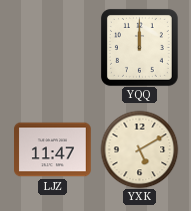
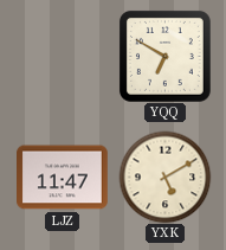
YQQ: 12:00 -> 6:50
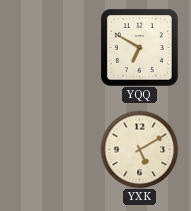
LJZ: 11:47 -> none
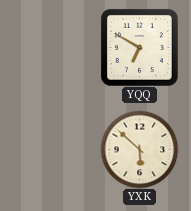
YXK: 5:10 -> 5:52
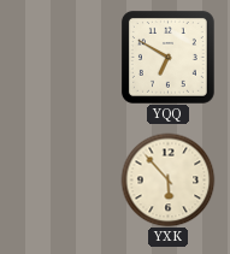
YXK: 5:52 -> 5:53
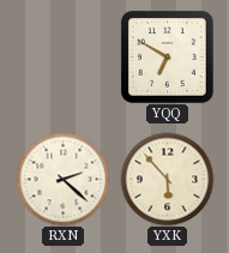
RXN: none -> 2:22
